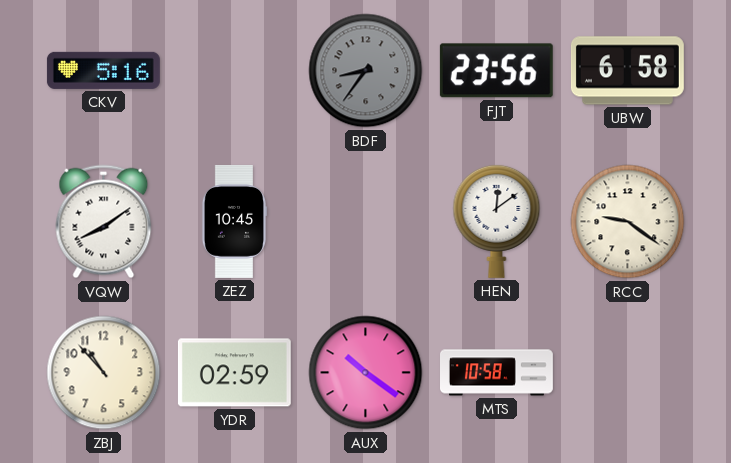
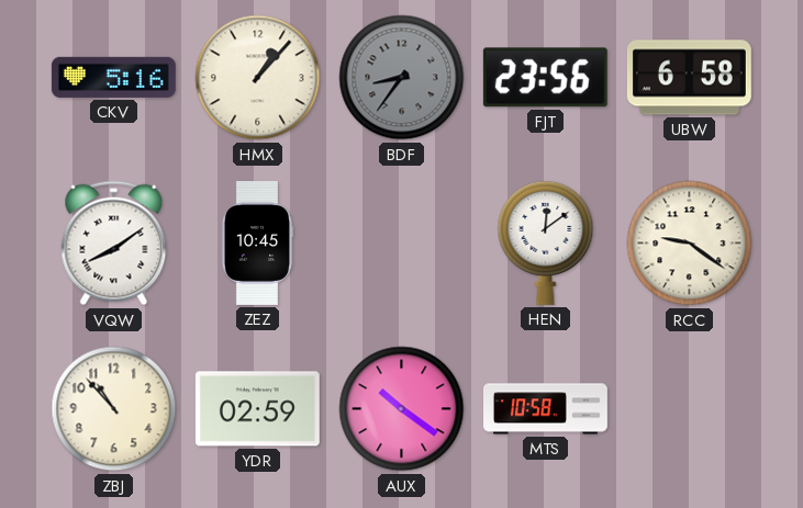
HMX: none -> 1:07
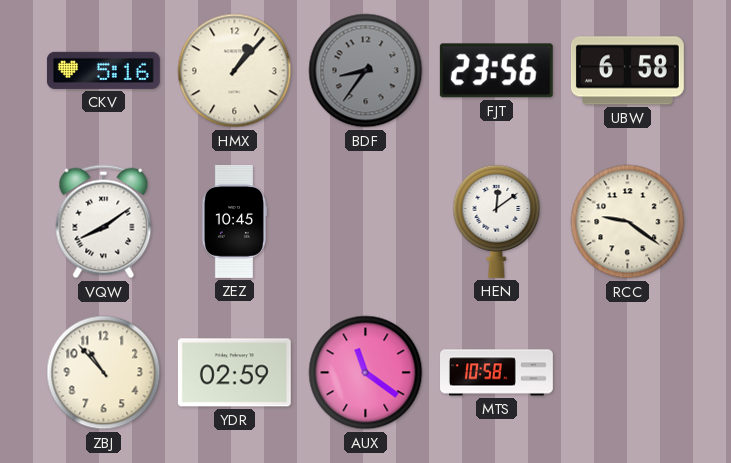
AUX: 10:21 -> 11:21
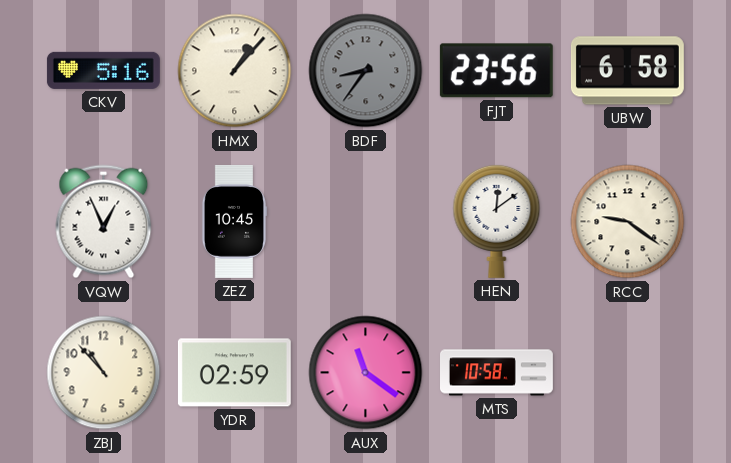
VQW: 8:09 -> 12:56
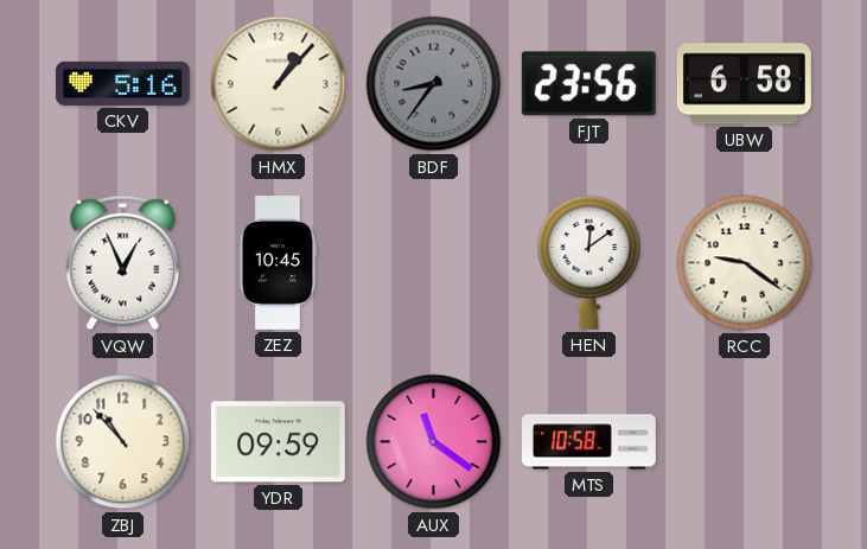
YDR: 02:59 -> 09:59
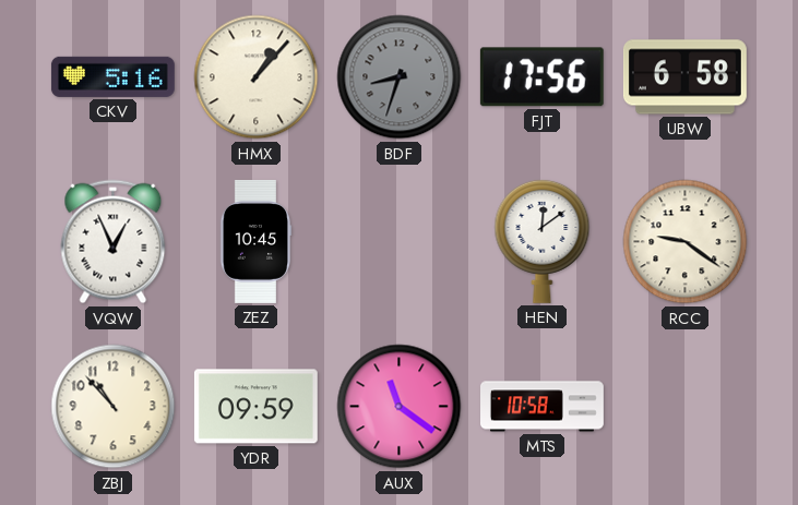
BDF: 8:36 -> 8:33
FJT: 23:56 -> 17:56
